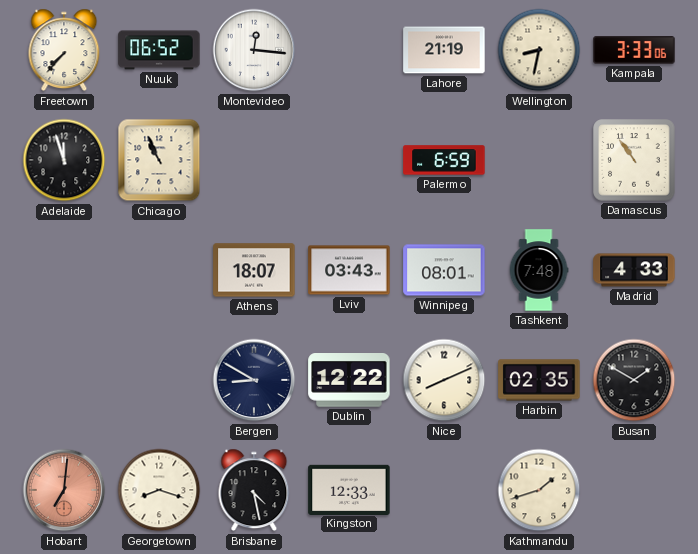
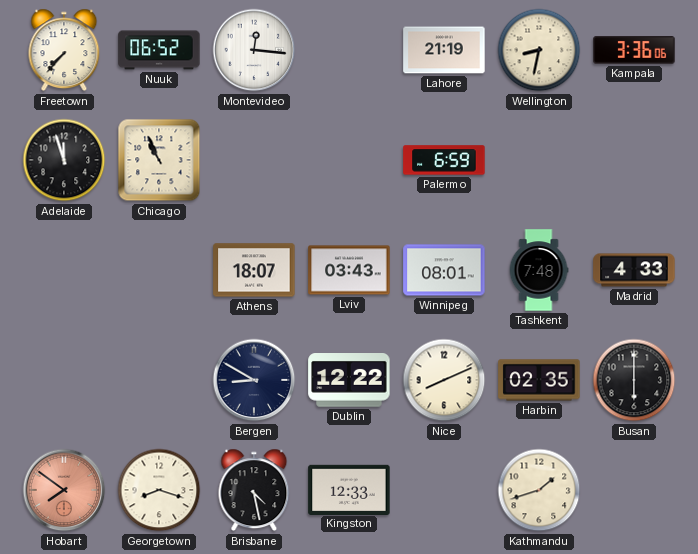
Kampala: 3:33 -> 3:36
Damascus: 10:54 -> none
Busan: 1:50 -> 6:00
Hobart: 7:01 -> 7:51
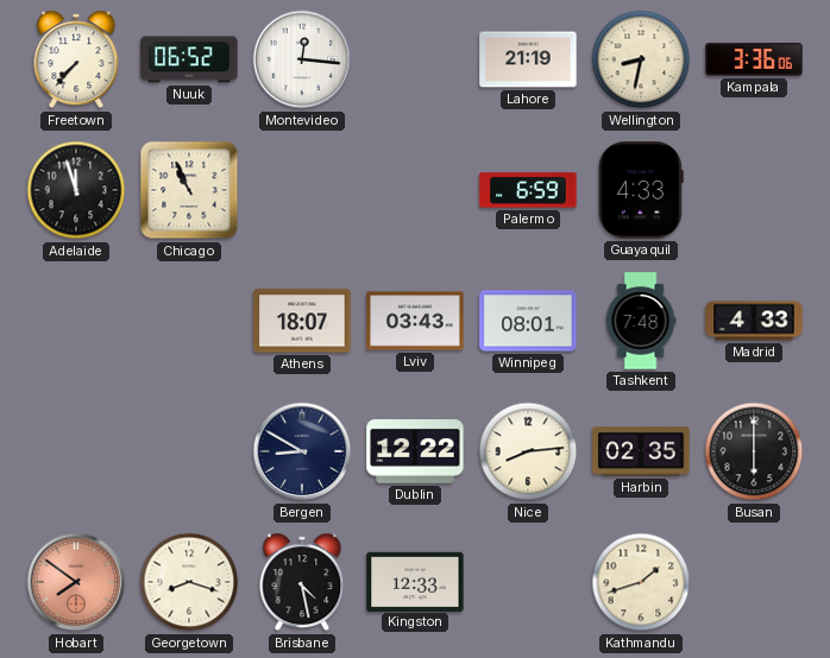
Guayaquil: none -> 4:33
Nice: 8:11 -> 8:14
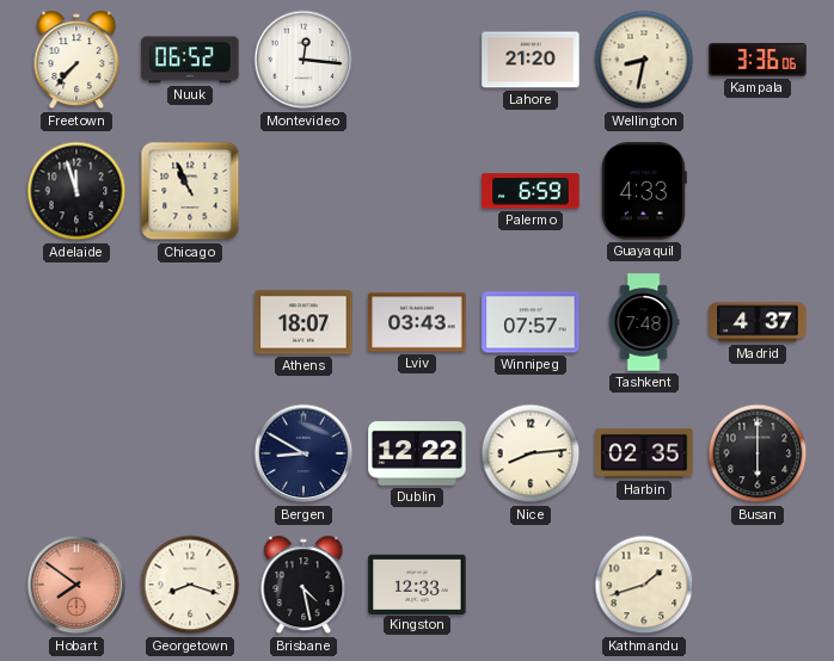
Lahore: 21:19 -> 21:20
Winnipeg: 08:01 -> 07:57
Madrid: 4:33 -> 4:37
